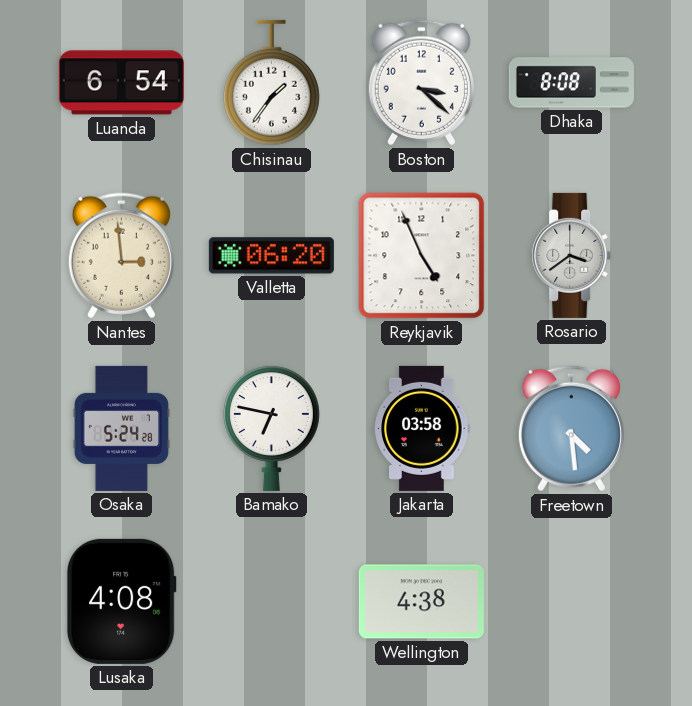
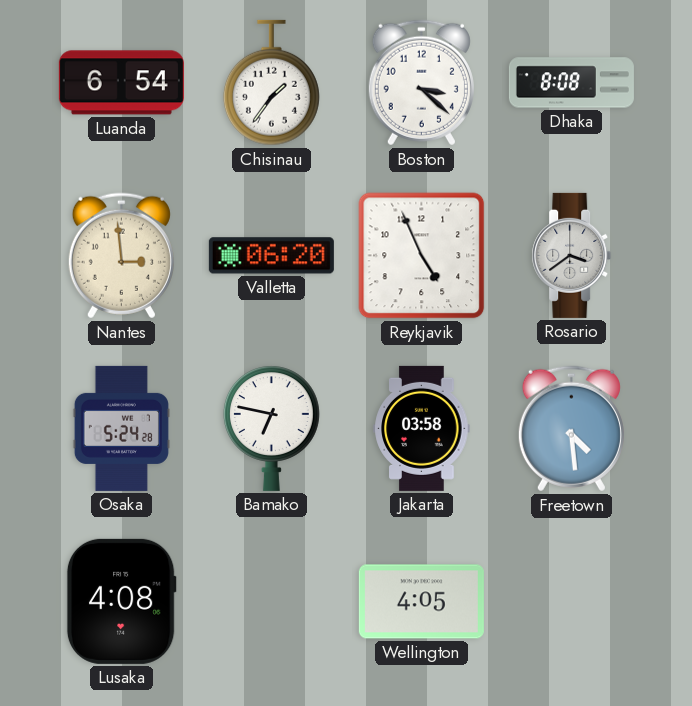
Wellington: 4:38 -> 4:05
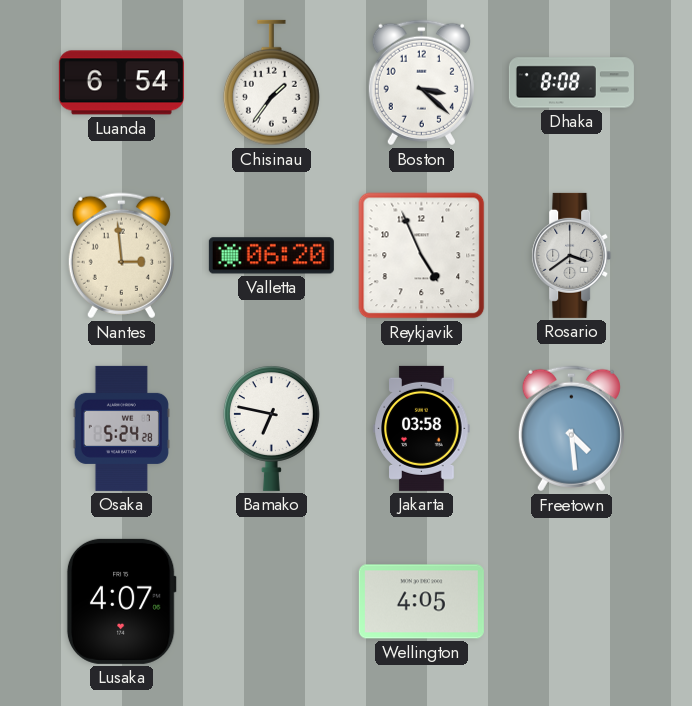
Lusaka: 4:08 -> 4:07
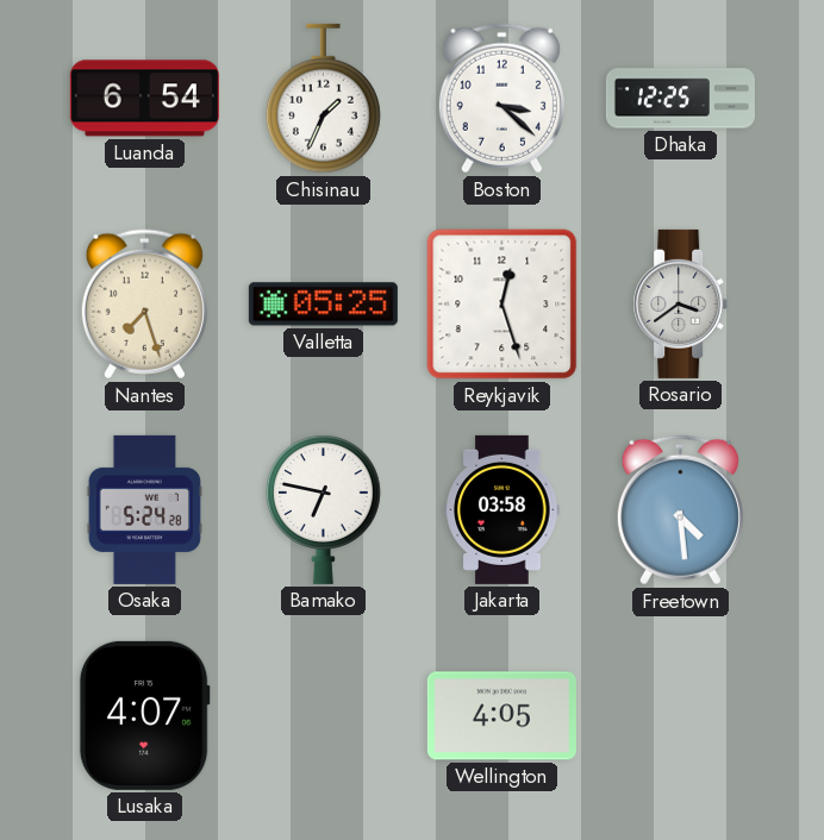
Chisinau: 1:36 -> 1:34
Dhaka: 8:08 -> 12:25
Nantes: 2:59 -> 7:27
Valletta: 06:20 -> 05:25
Reykjavik: 4:56 -> 12:27
